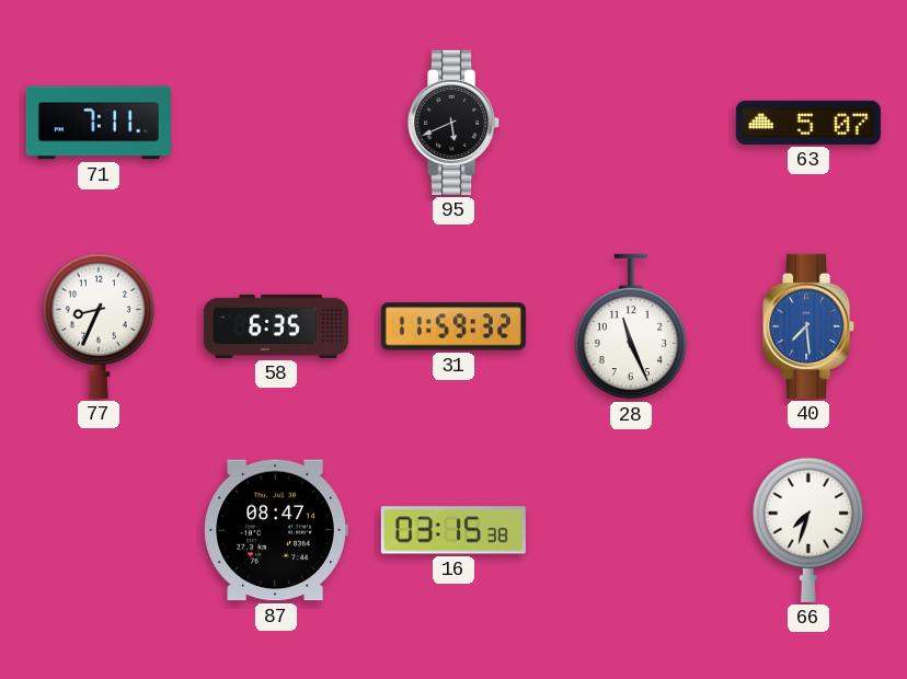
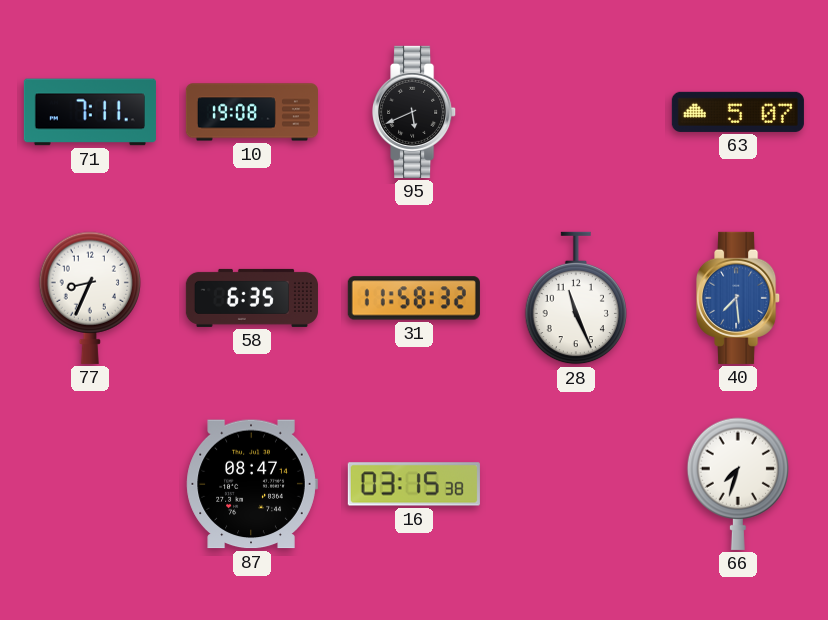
10: none -> 19:08
31: 11:59 -> 11:58
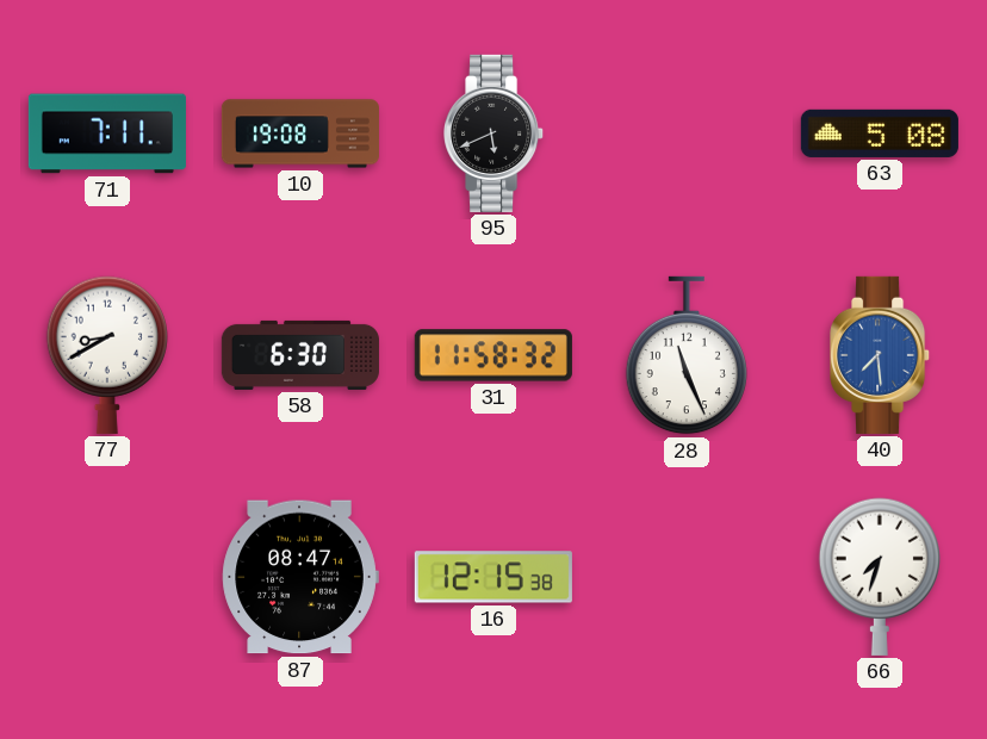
63: 5:07 -> 5:08
77: 8:34 -> 8:40
58: 6:35 -> 6:30
16: 03:15 -> 12:15
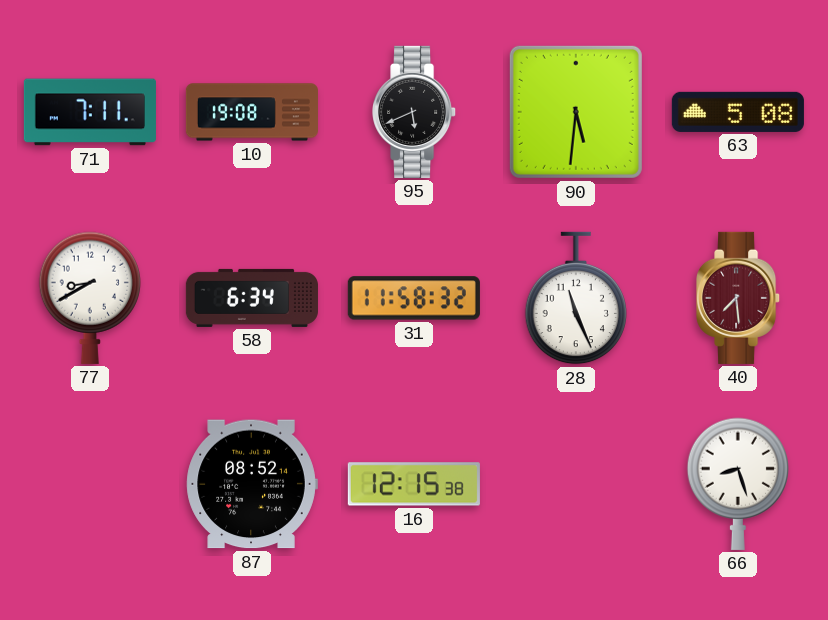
90: none -> 5:31
58: 6:30 -> 6:34
40 dial: blue -> burgundy
87: 08:47 -> 08:52
66: 7:33 -> 8:27
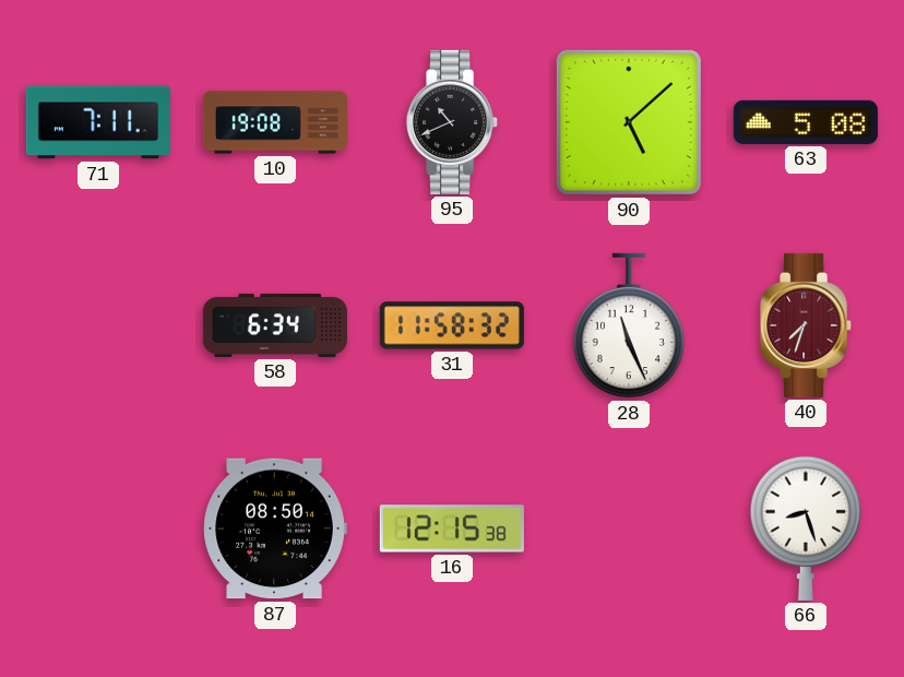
95: 5:41 -> 10:41
90: 5:31 -> 5:08
77: 8:40 -> none
40: 7:29 -> 7:33
87: 08:52 -> 08:50
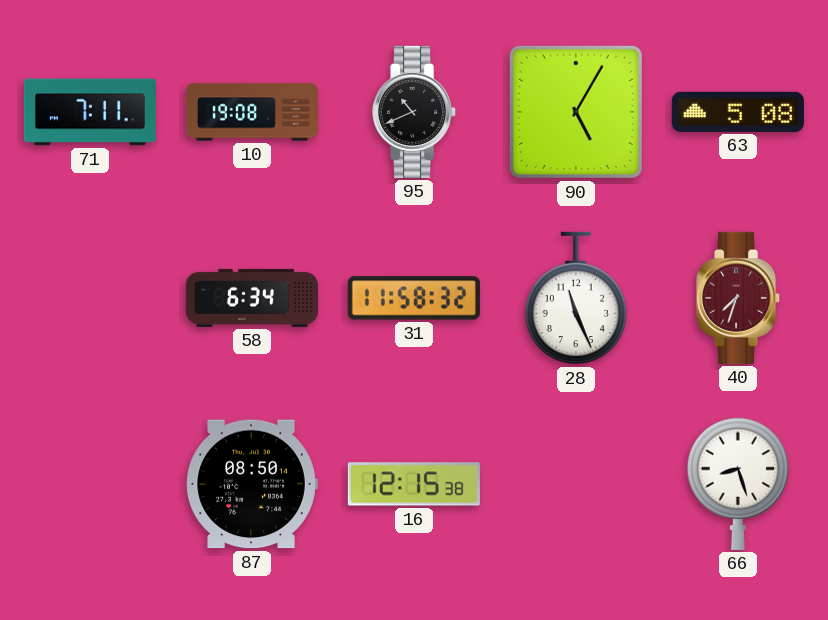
90: 5:08 -> 5:05
